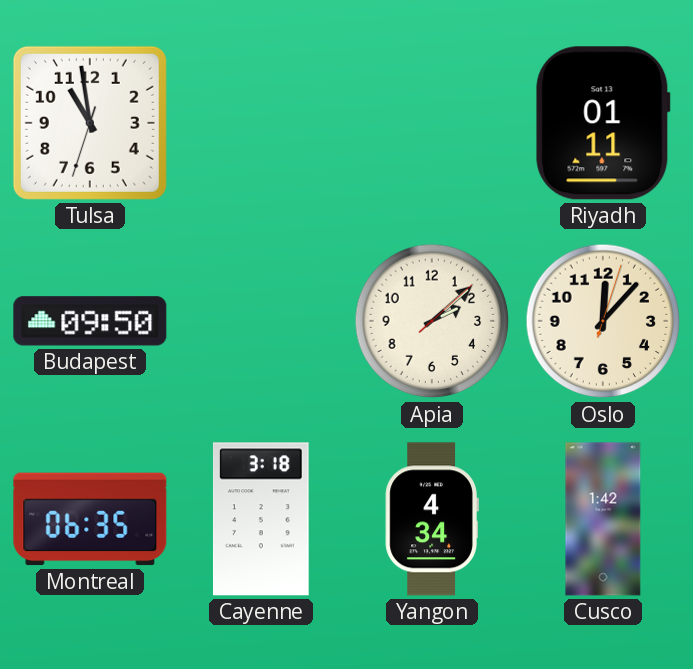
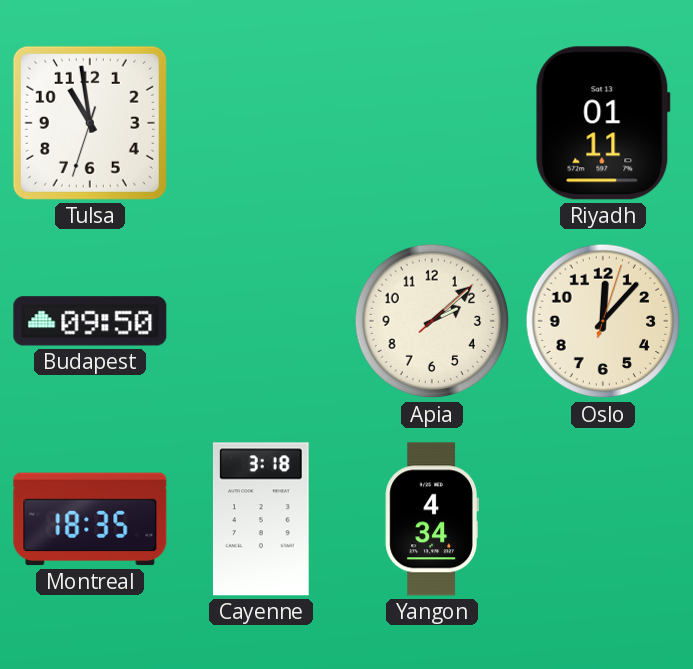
Montreal: 06:35 -> 18:35
Cusco: 1:42 -> none
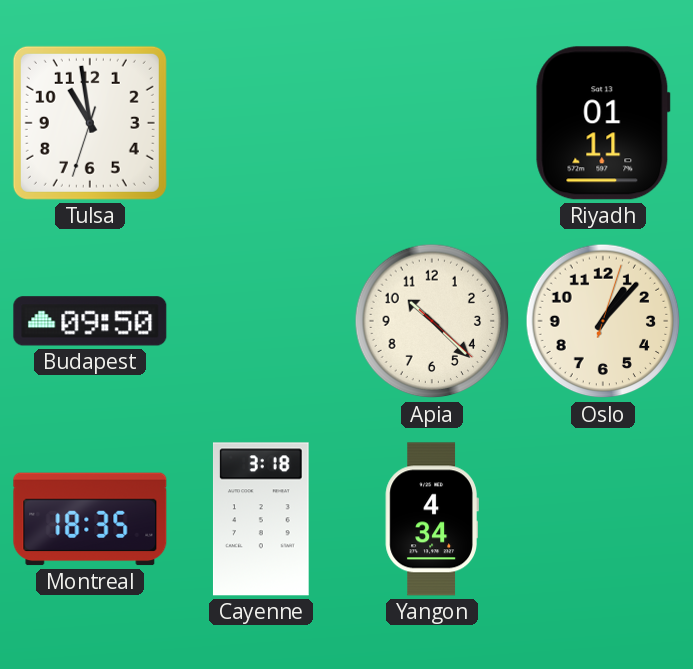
Apia: 2:08 -> 10:22
Oslo: 12:07 -> 1:07
